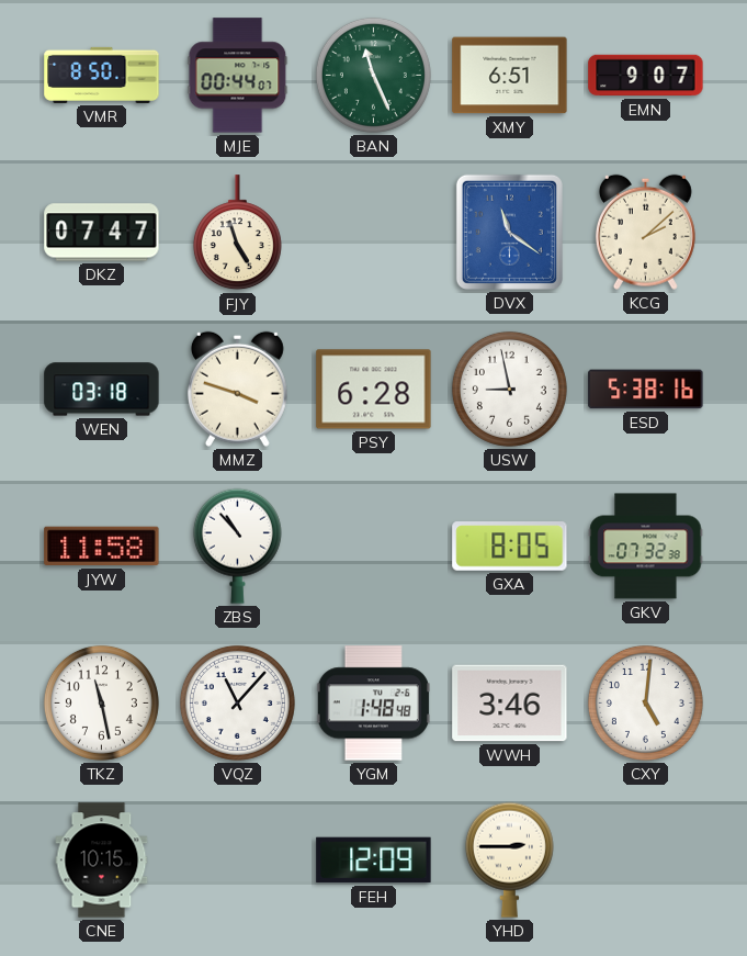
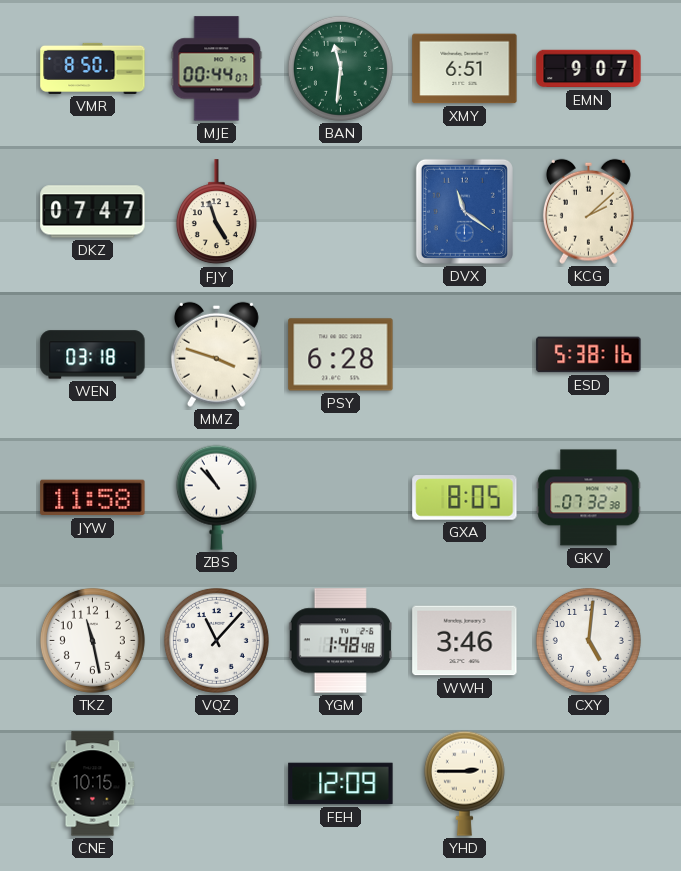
BAN: 11:26 -> 11:31
USW: 8:58 -> none
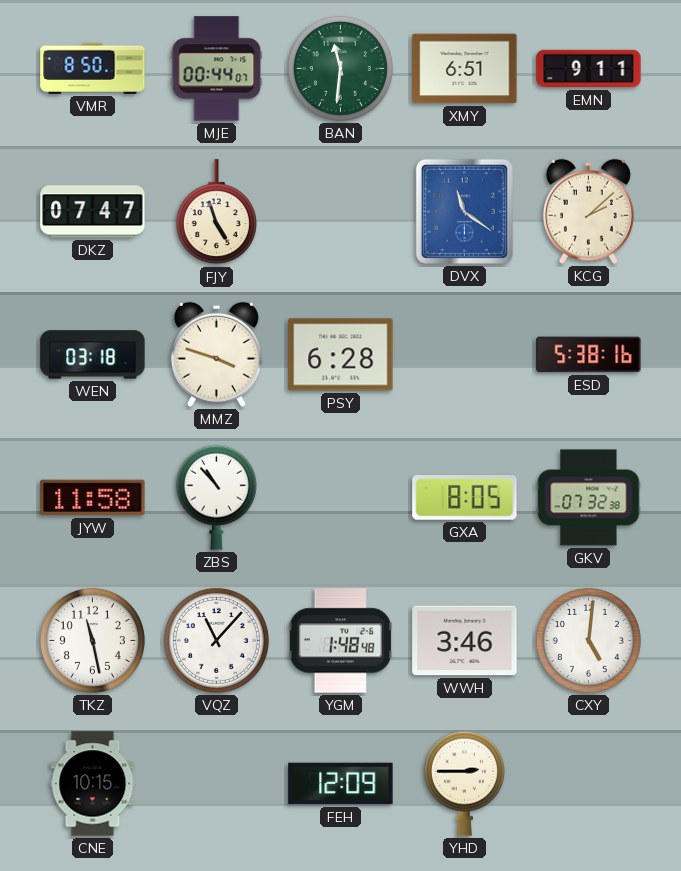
EMN: 9:07 -> 9:11
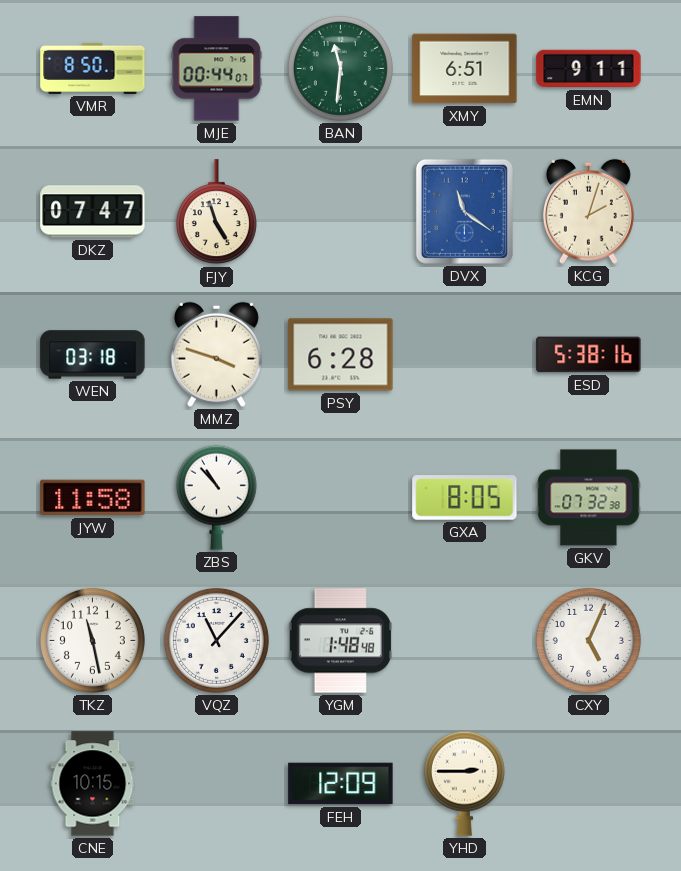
KCG: 2:08 -> 2:03
WWH: 3:46 -> none
CXY: 5:01 -> 5:04
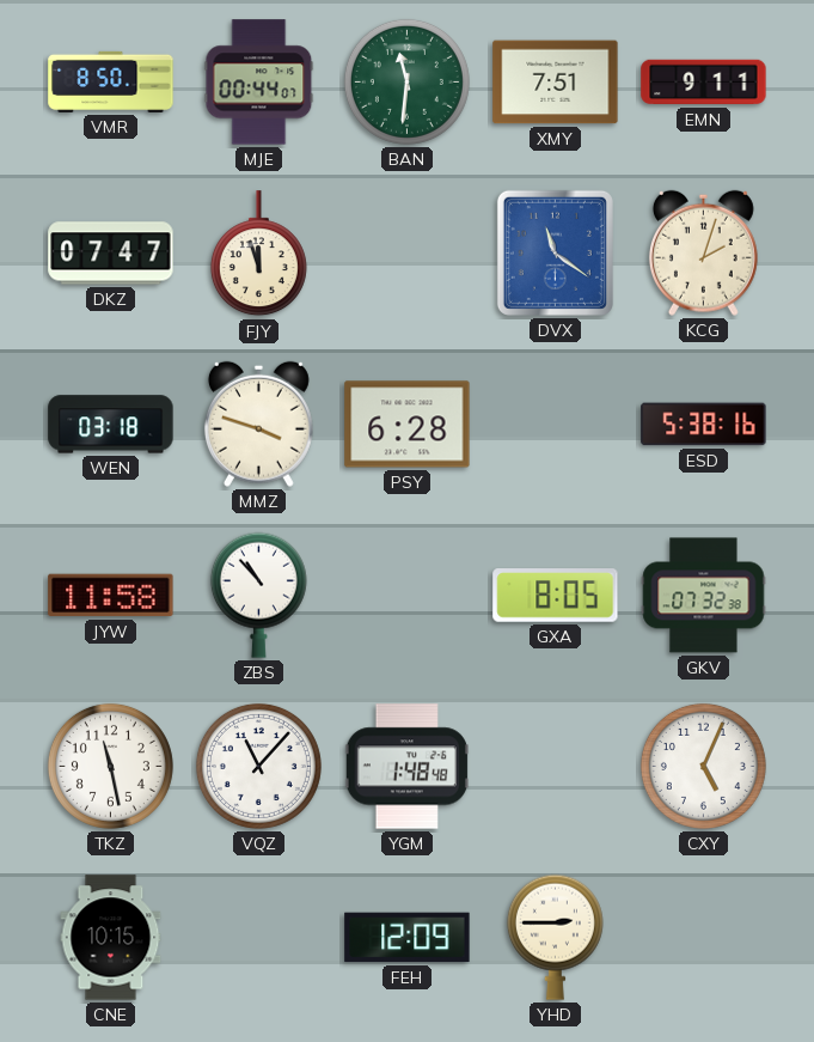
XMY: 6:51 -> 7:51
FJY: 4:57 -> 11:57
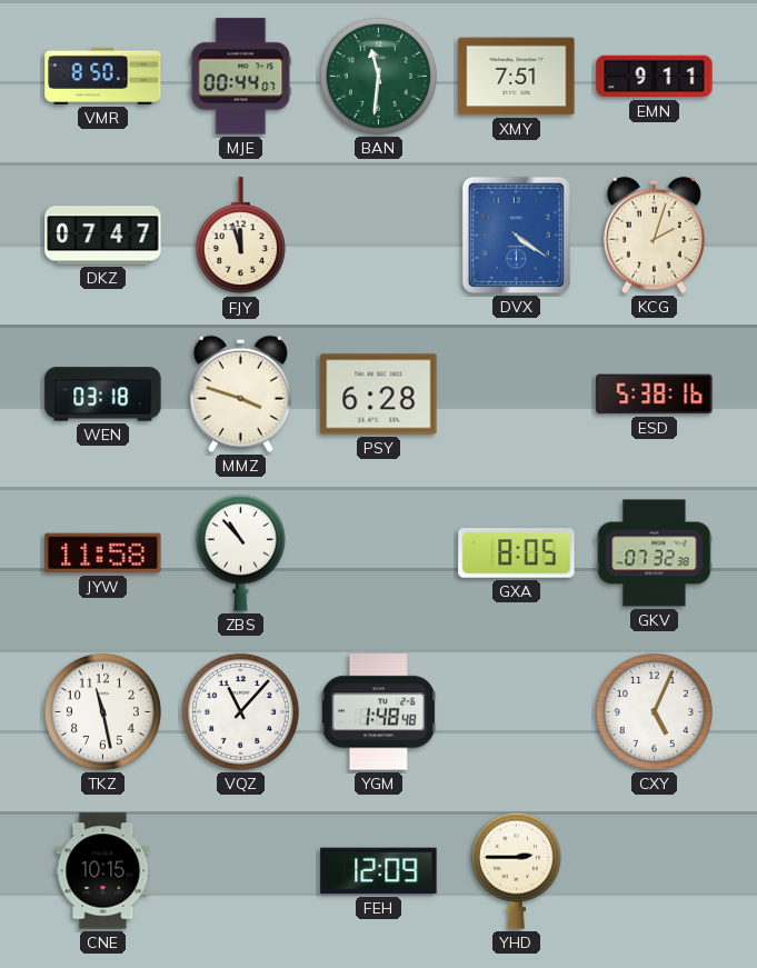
DVX: 11:21 -> 4:21
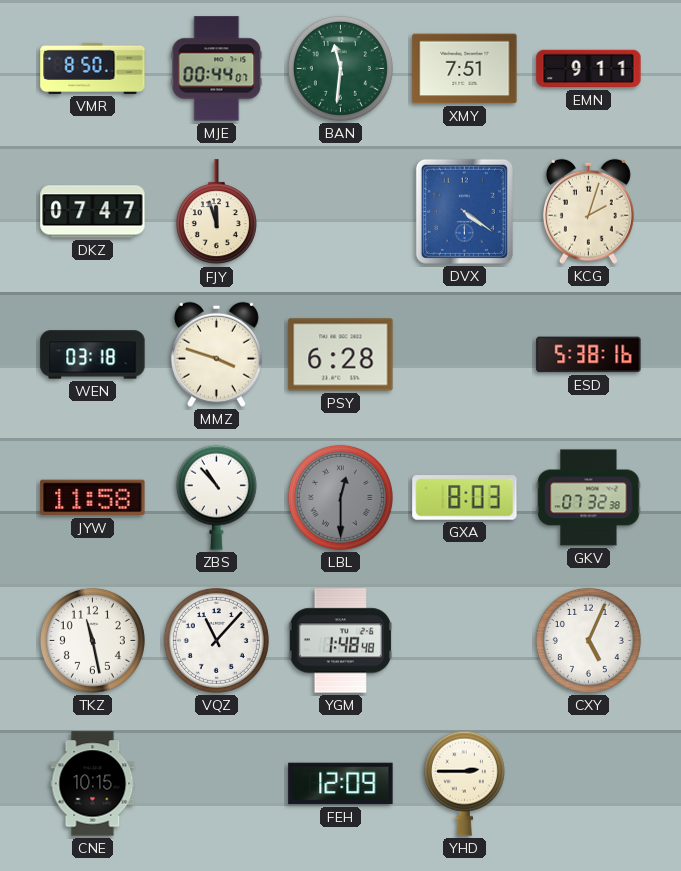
LBL: none -> 12:30
GXA: 8:05 -> 8:03
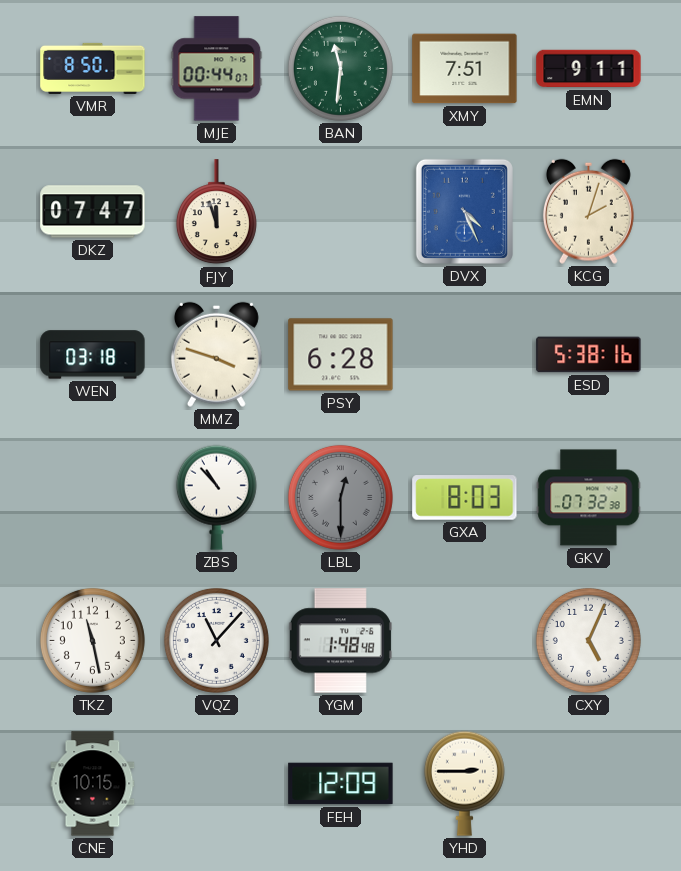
DVX: 4:21 -> 4:26
JYW: 11:58 -> none
